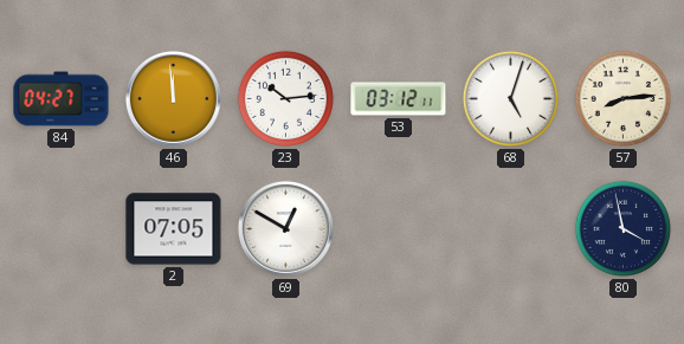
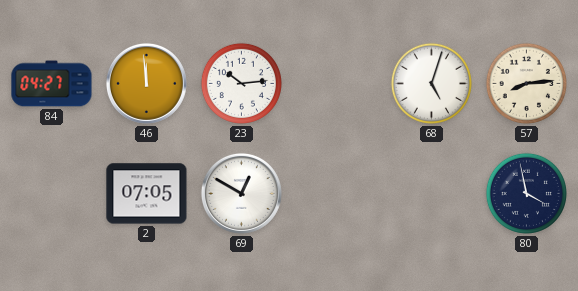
53: 03:12 -> none
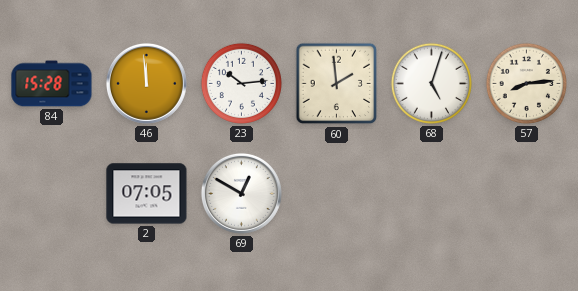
84: 04:27 -> 15:28
60: none -> 1:59
80: 3:58 -> none
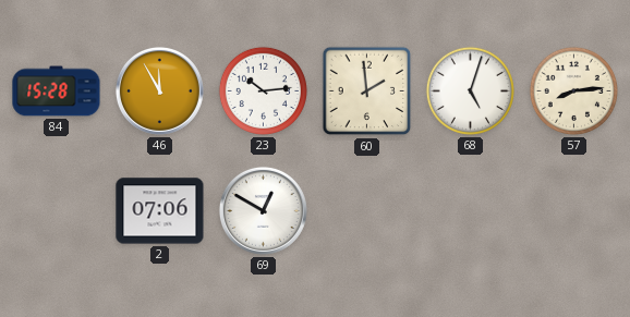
46: 11:59 -> 11:55
2: 07:05 -> 07:06
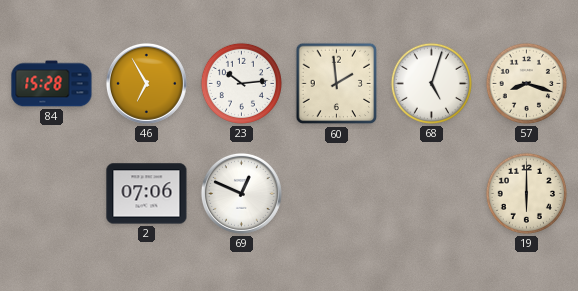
46: 11:55 -> 6:55
57: 8:14 -> 8:18
69: 12:50 -> 12:49
19: none -> 6:00
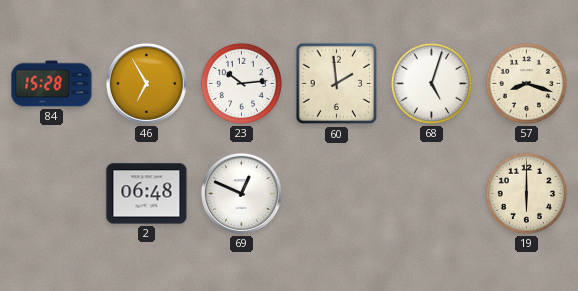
2: 07:06 -> 06:48
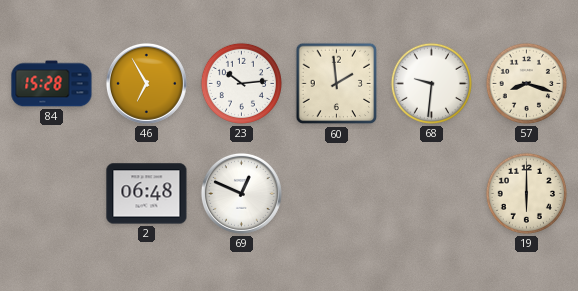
68: 5:03 -> 9:31
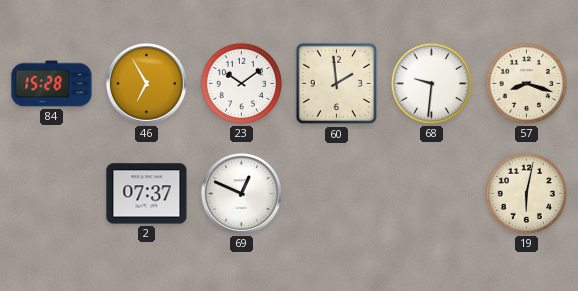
23: 10:14 -> 10:09
2: 06:48 -> 07:37
19: 6:00 -> 6:02
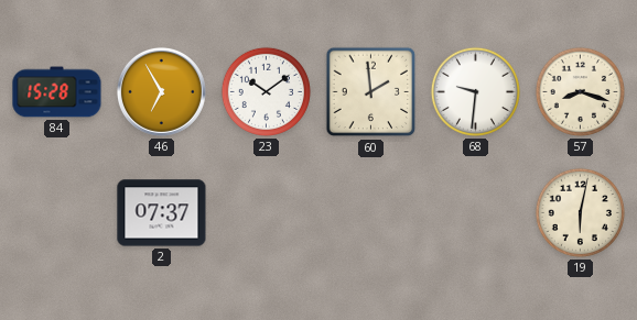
69: 12:49 -> none
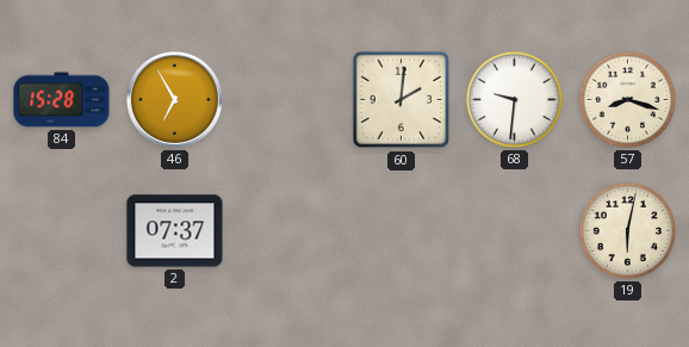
23: 10:09 -> none
60: 1:59 -> 2:01
